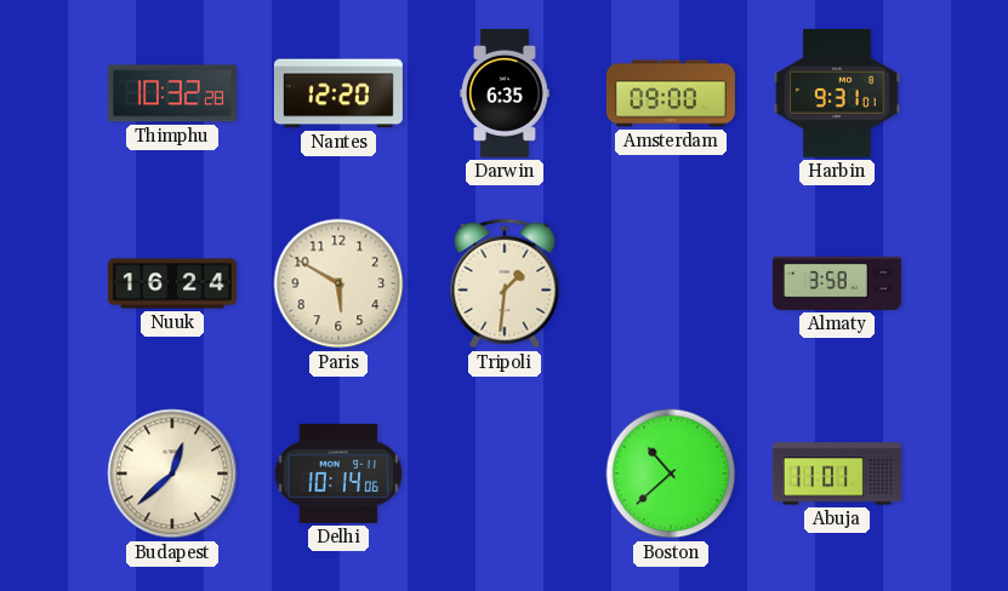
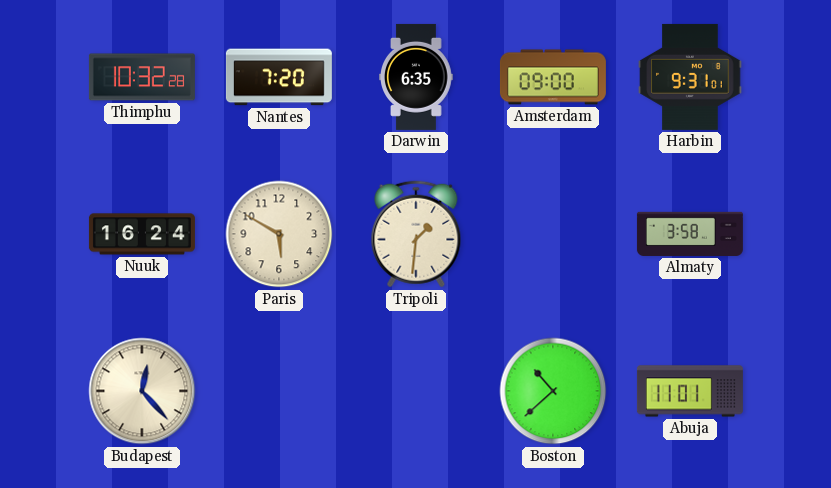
Nantes: 12:20 -> 7:20
Budapest: 12:38 -> 12:23
Delhi: 10:14 -> none
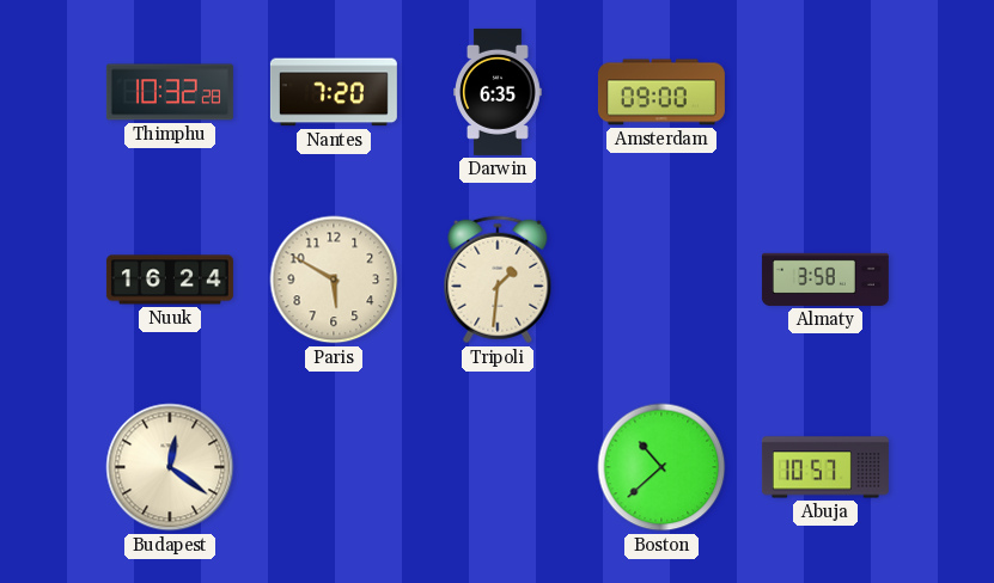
Harbin: 9:31 -> none
Budapest: 12:23 -> 12:21
Abuja: 11:01 -> 10:57
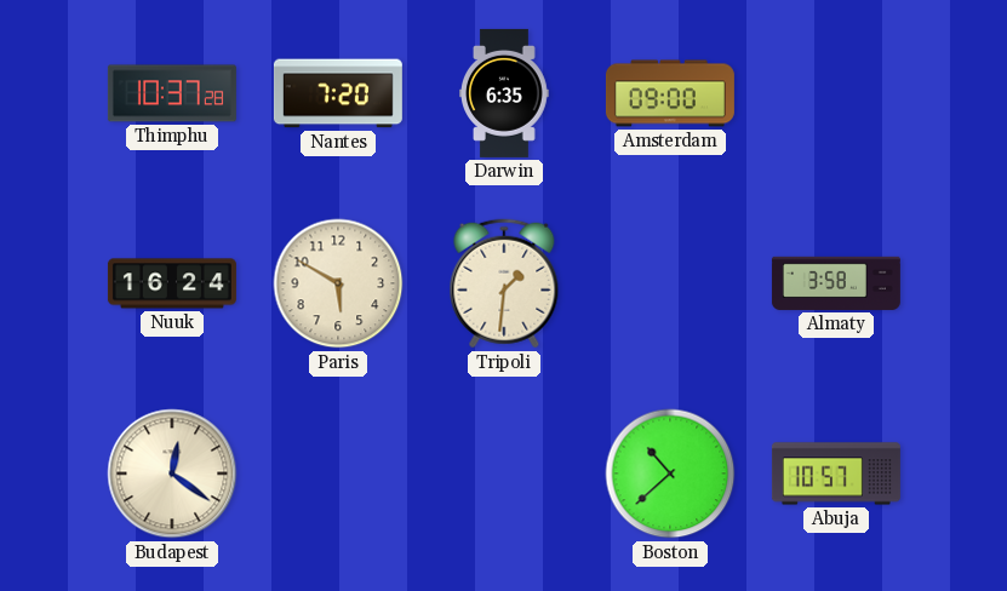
Thimphu: 10:32 -> 10:37
